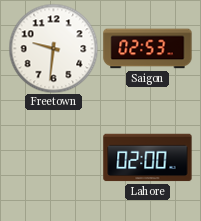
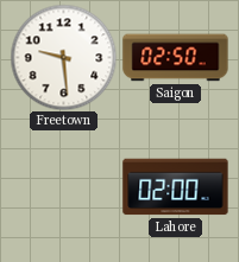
Freetown: 9:31 -> 9:29
Saigon: 02:53 -> 02:50
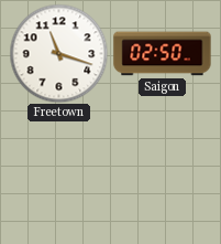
Freetown: 9:29 -> 11:18
Lahore: 02:00 -> none
